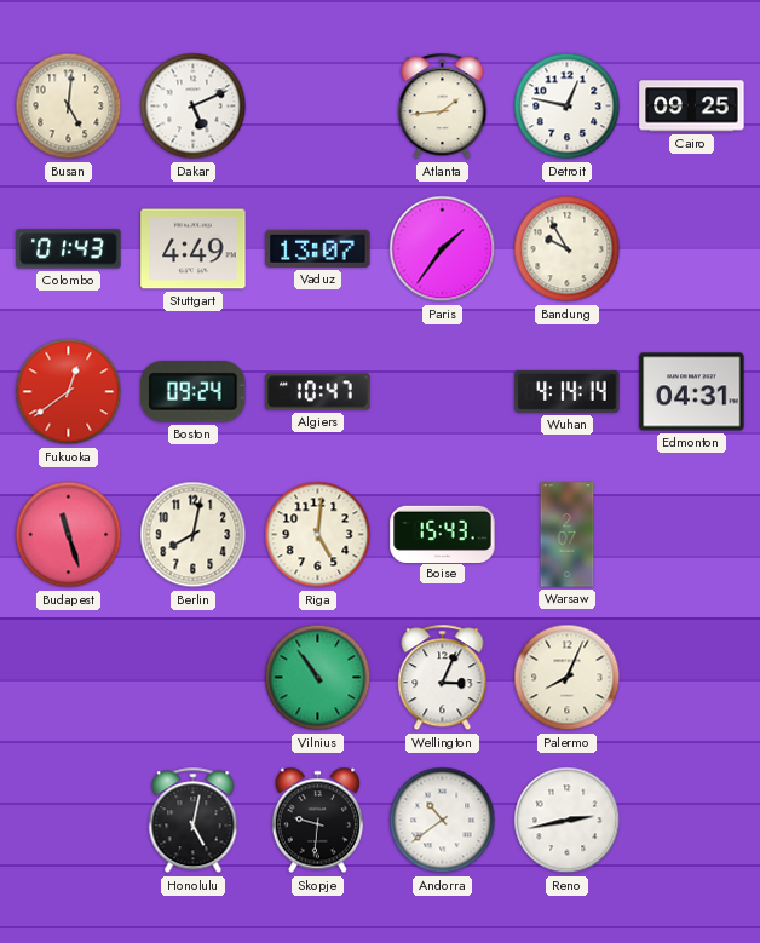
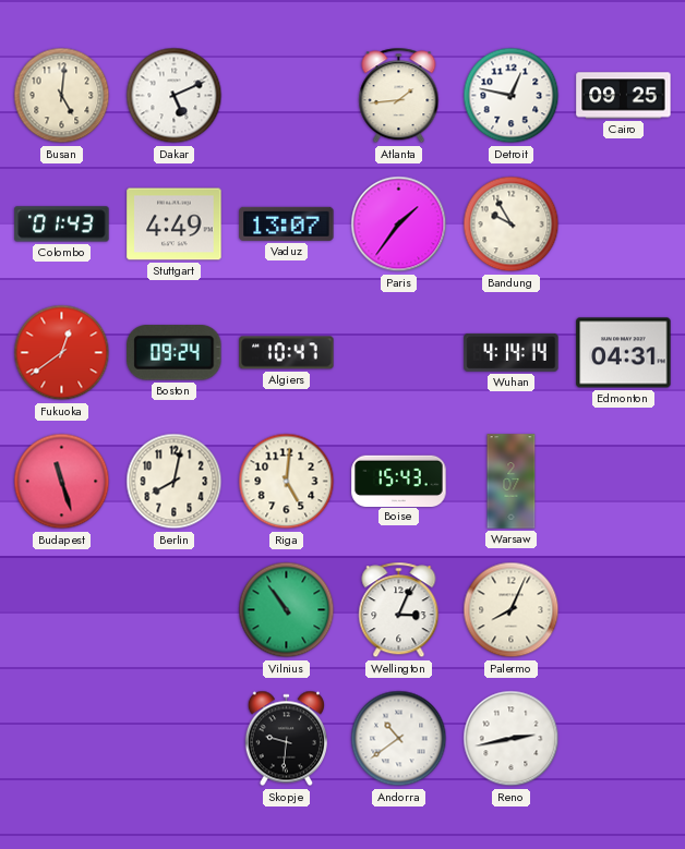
Honolulu: 5:02 -> none
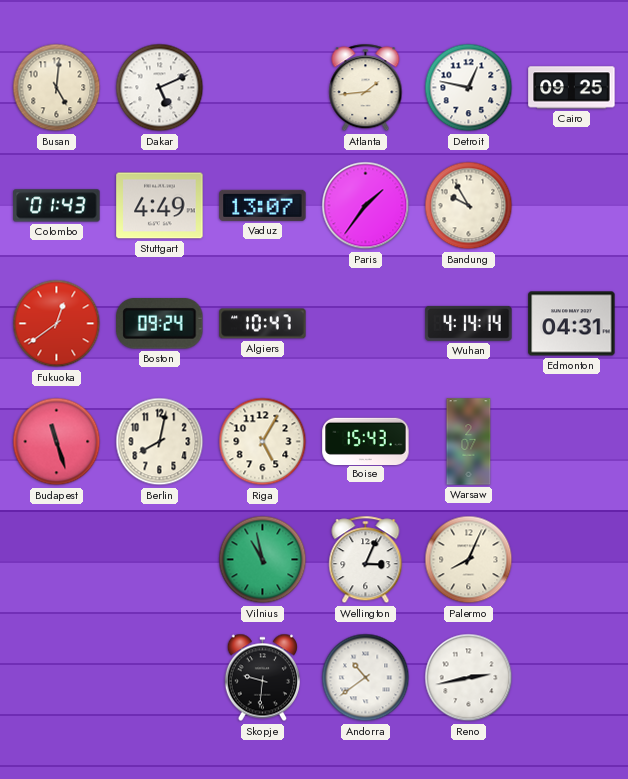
Riga: 5:01 -> 5:05
Vilnius: 10:54 -> 10:58
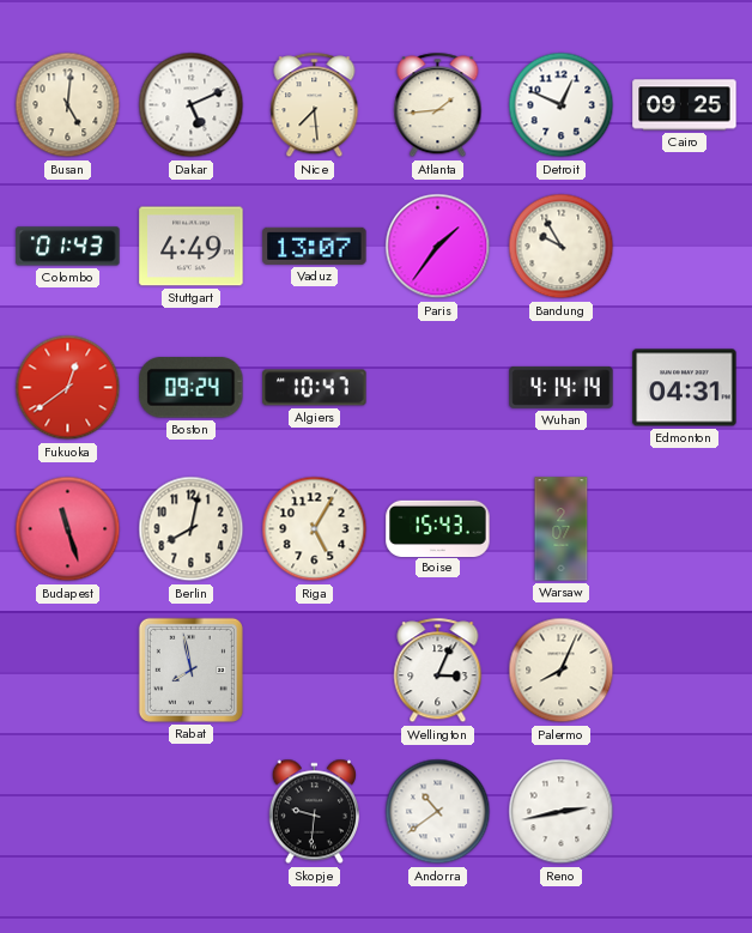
Nice: none -> 7:29
Detroit: 12:47 -> 12:49
Rabat: none -> 7:58
Vilnius: 10:58 -> none
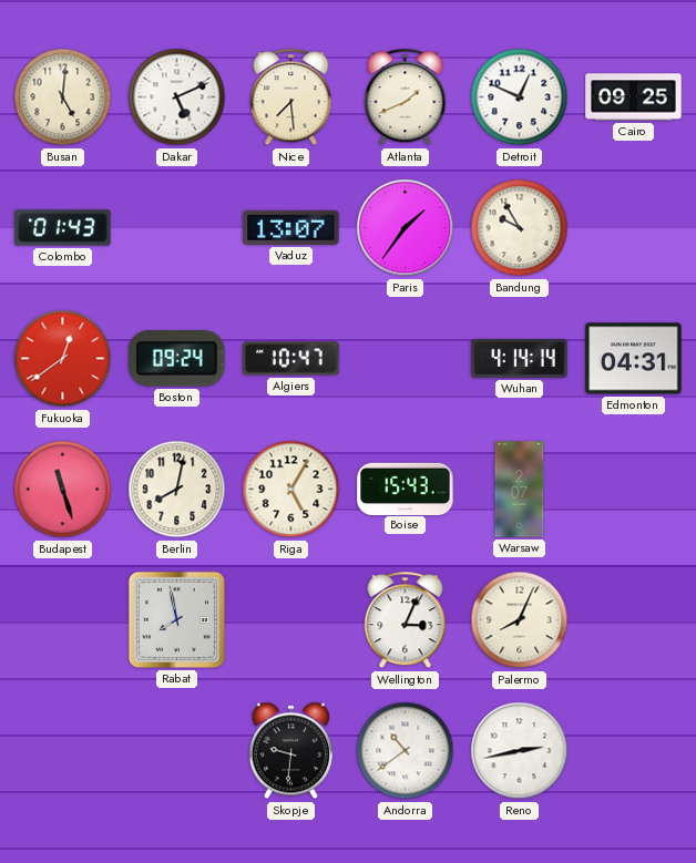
Atlanta: 1:44 -> 1:41
Stuttgart: 4:49 -> none
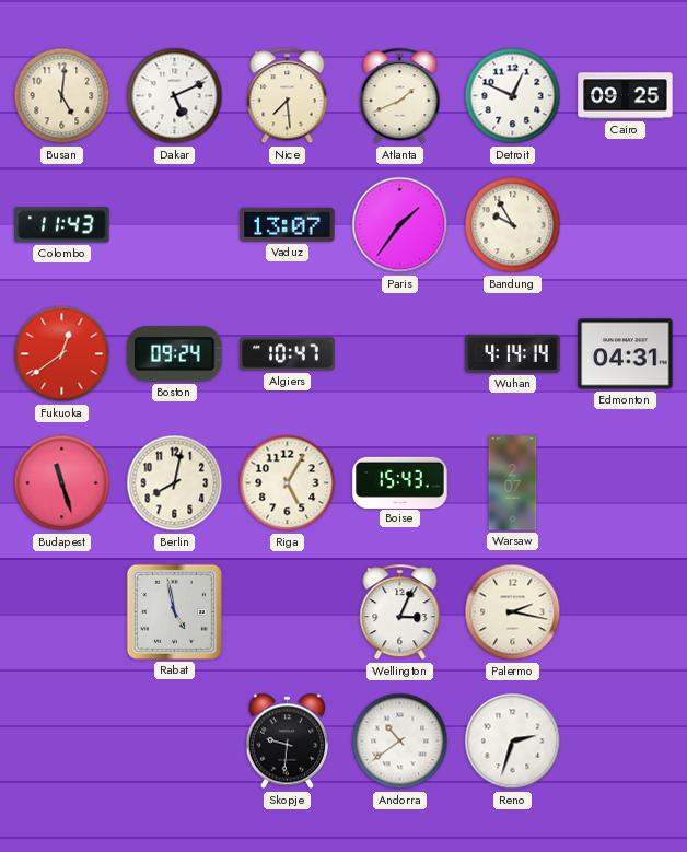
Colombo: 01:43 -> 11:43
Rabat: 7:58 -> 4:58
Palermo: 8:04 -> 2:17
Reno: 2:43 -> 2:33
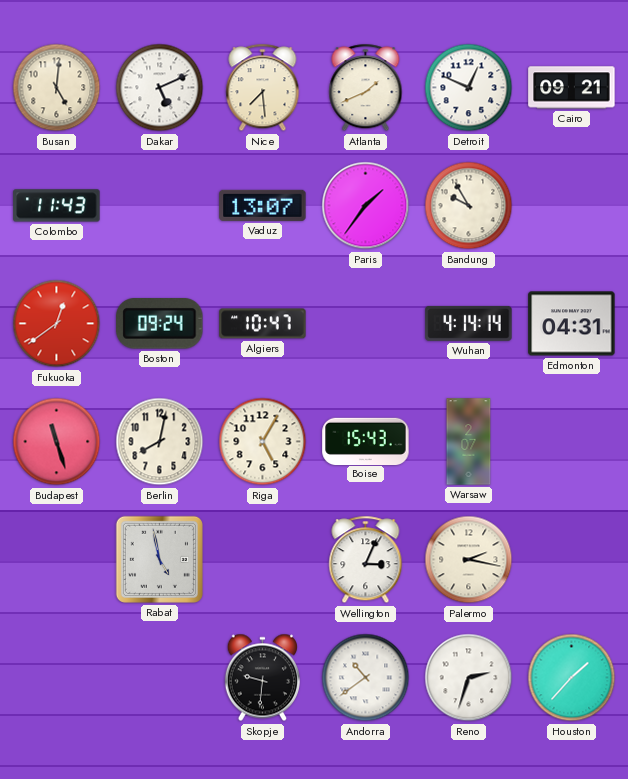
Cairo: 09:25 -> 09:21
Houston: none -> 1:37
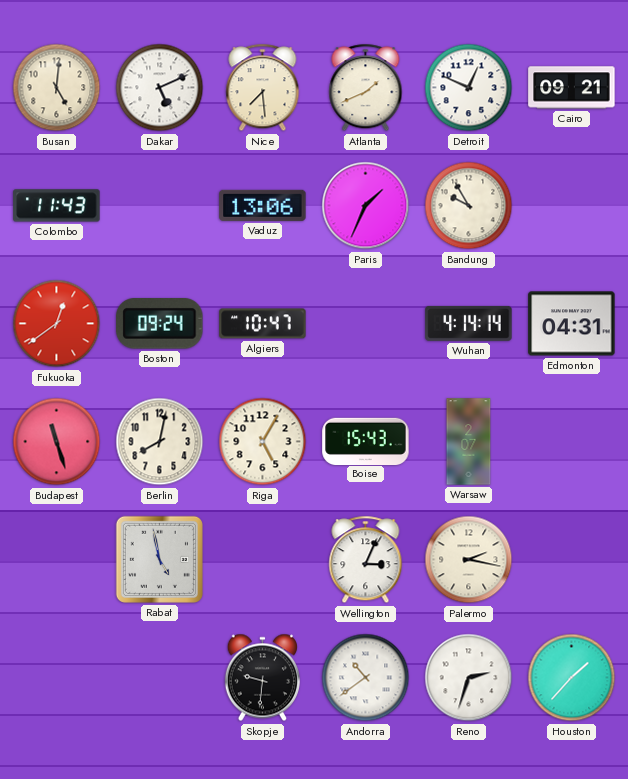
Vaduz: 13:07 -> 13:06
Paris: 1:36 -> 1:34
